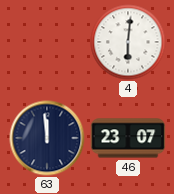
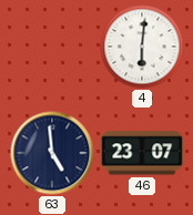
63: 11:59 -> 4:59
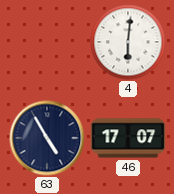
63: 4:59 -> 4:55
46: 23:07 -> 17:07
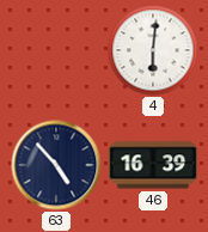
63: 4:55 -> 4:53
46: 17:07 -> 16:39
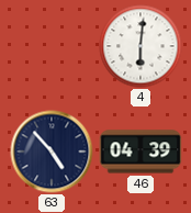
46: 16:39 -> 04:39
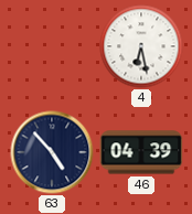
4: 6:01 -> 6:28
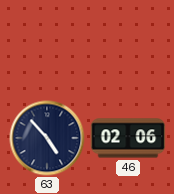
4: 6:28 -> none
46: 04:39 -> 02:06
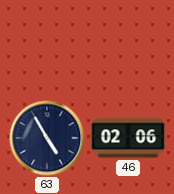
63: 4:53 -> 4:55
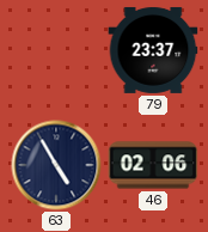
79: none -> 23:37
